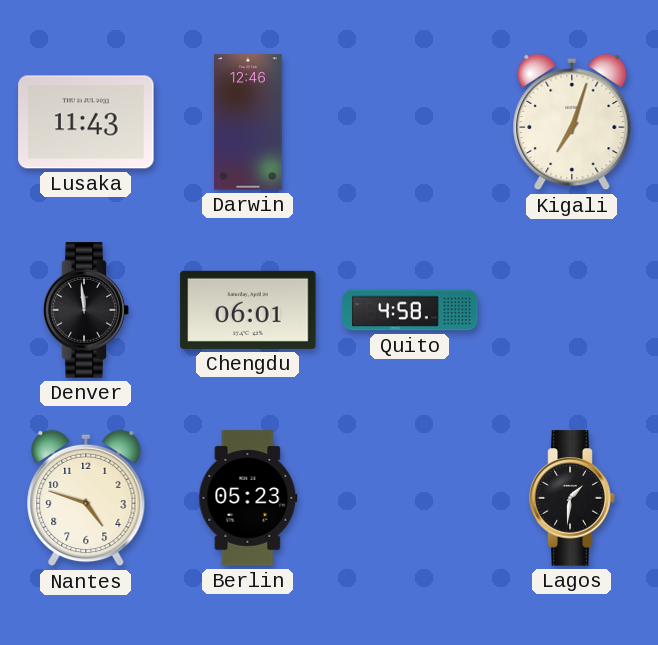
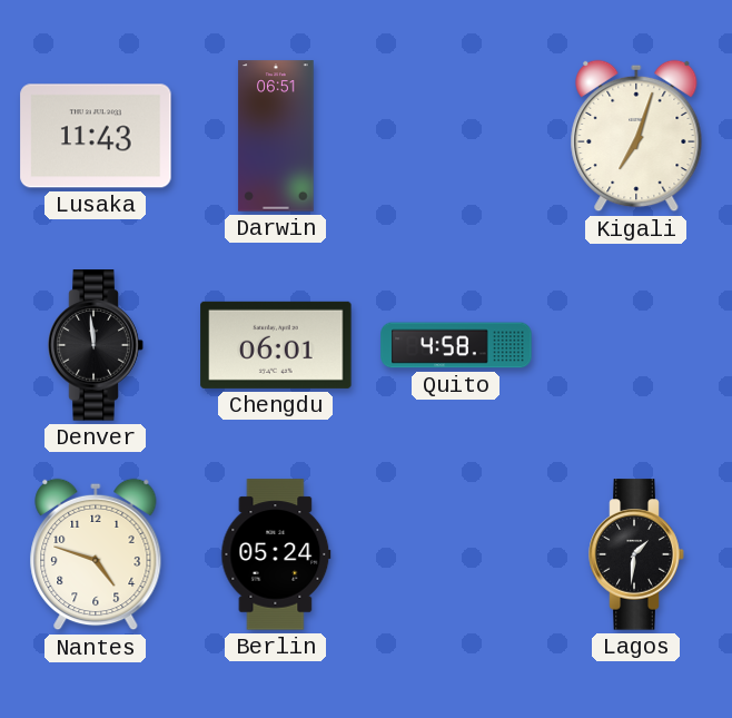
Darwin: 12:46 -> 06:51
Berlin: 05:23 -> 05:24
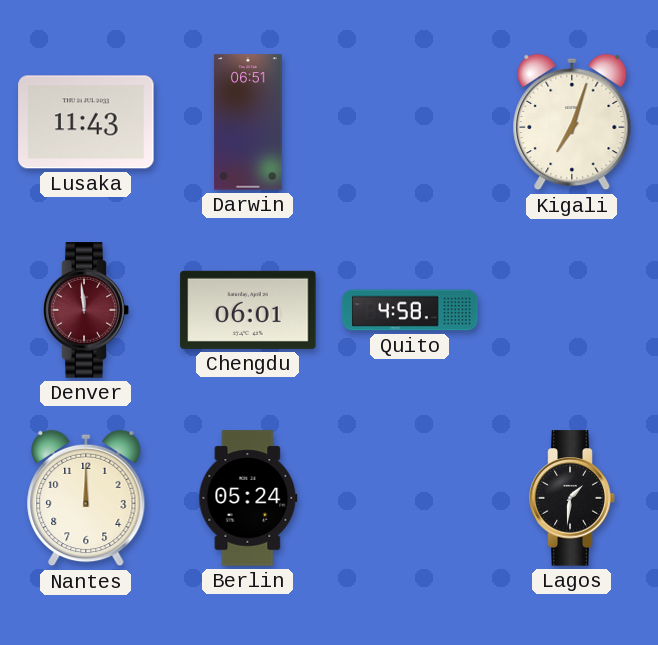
Denver dial: black -> burgundy
Nantes: 4:48 -> 12:00
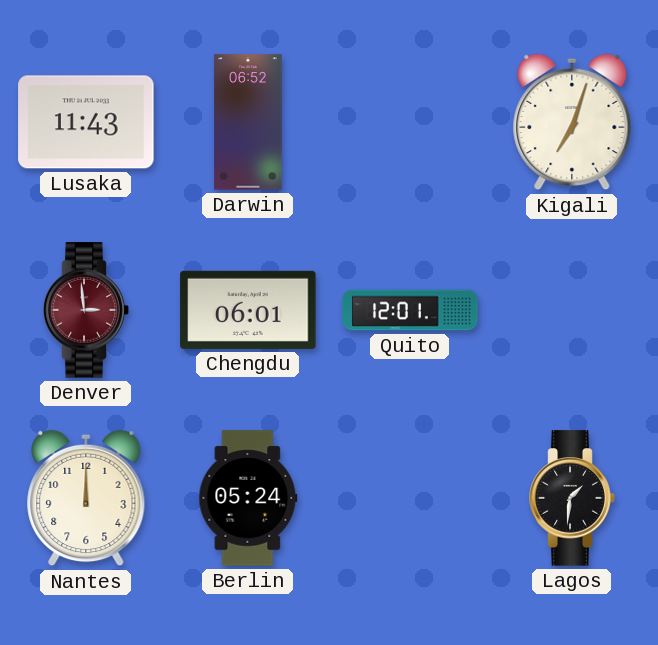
Darwin: 06:51 -> 06:52
Denver: 11:59 -> 2:59
Quito: 4:58 -> 12:01
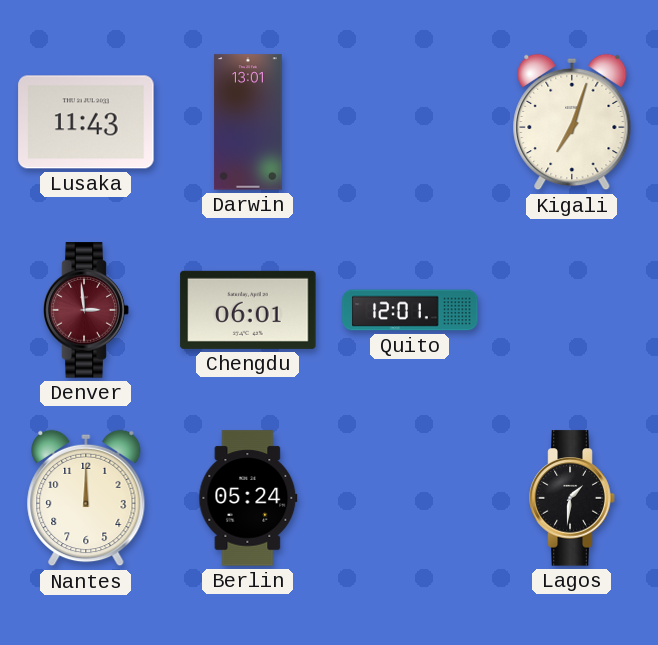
Darwin: 06:52 -> 13:01
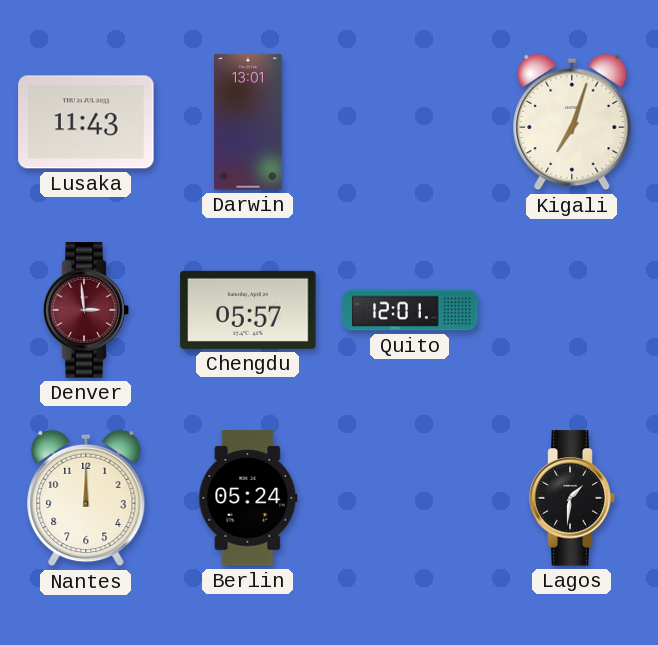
Chengdu: 06:01 -> 05:57
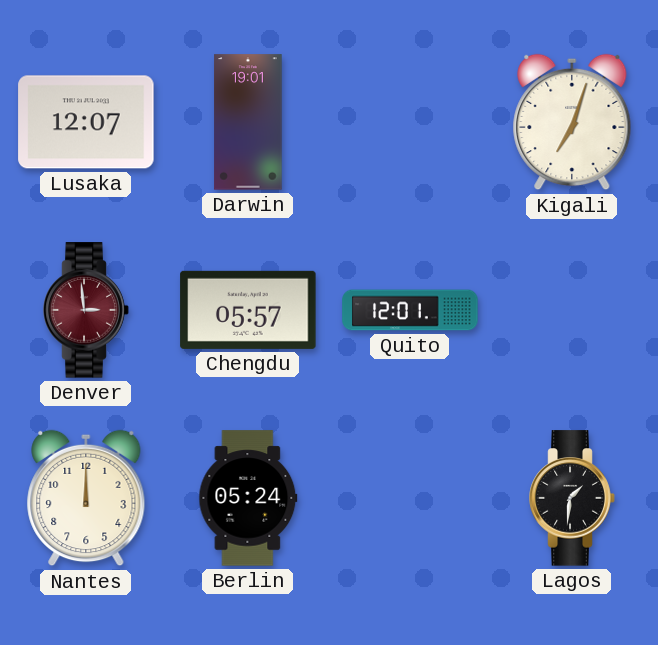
Lusaka: 11:43 -> 12:07
Darwin: 13:01 -> 19:01
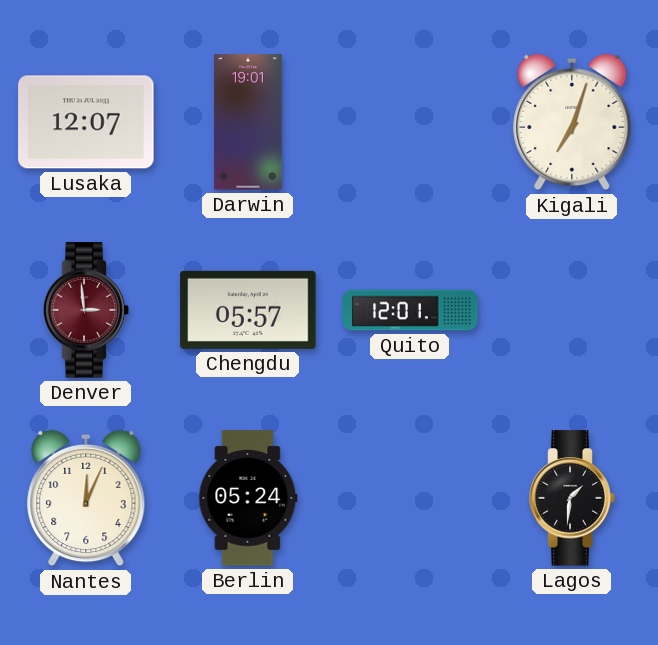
Nantes: 12:00 -> 12:04
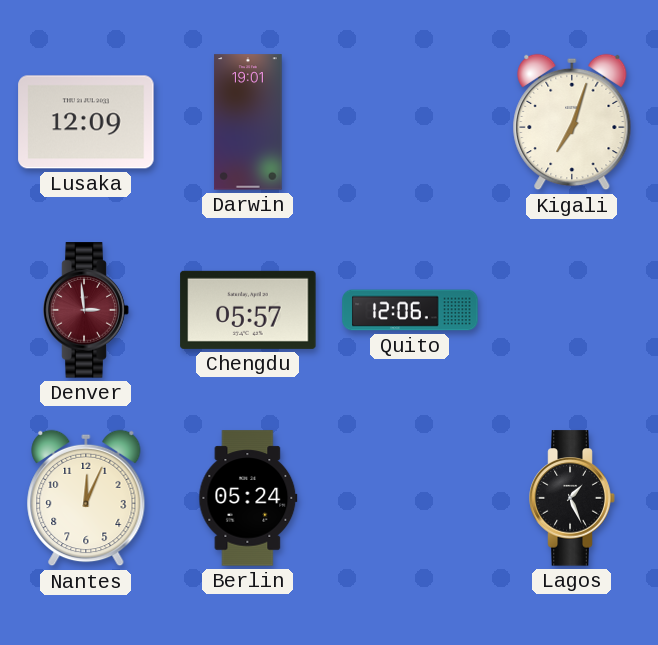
Lusaka: 12:07 -> 12:09
Quito: 12:01 -> 12:06
Lagos: 1:31 -> 1:26
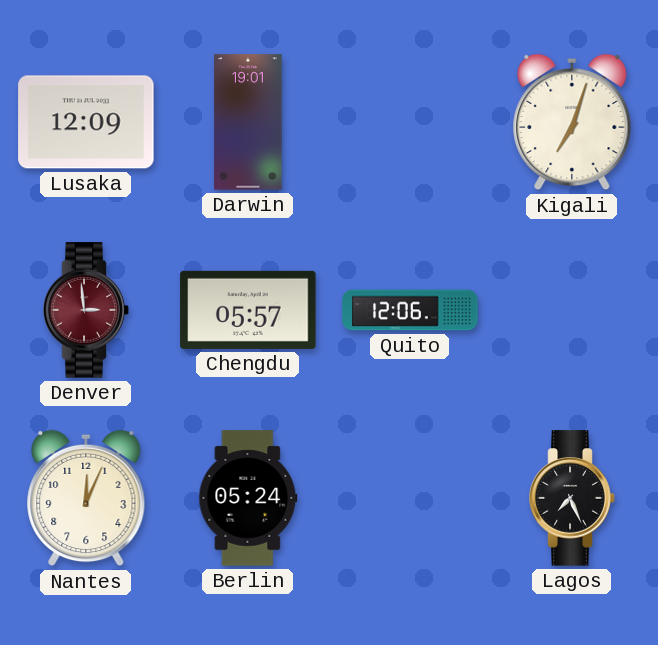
Lagos: 1:26 -> 7:26
